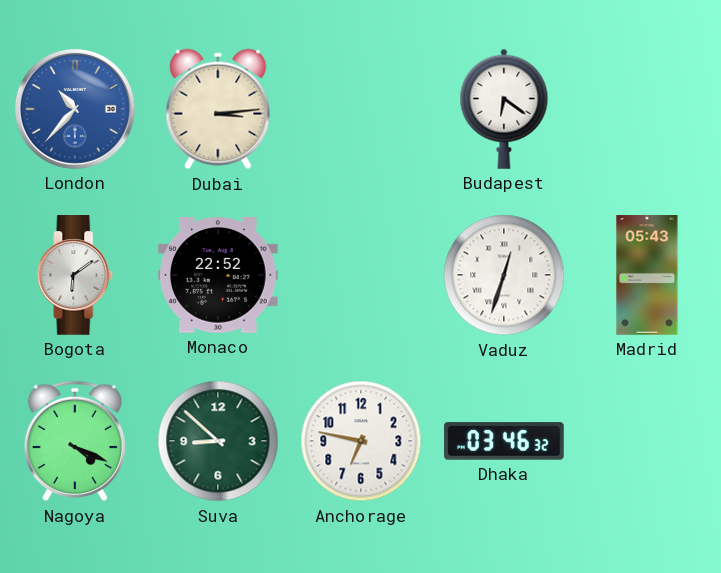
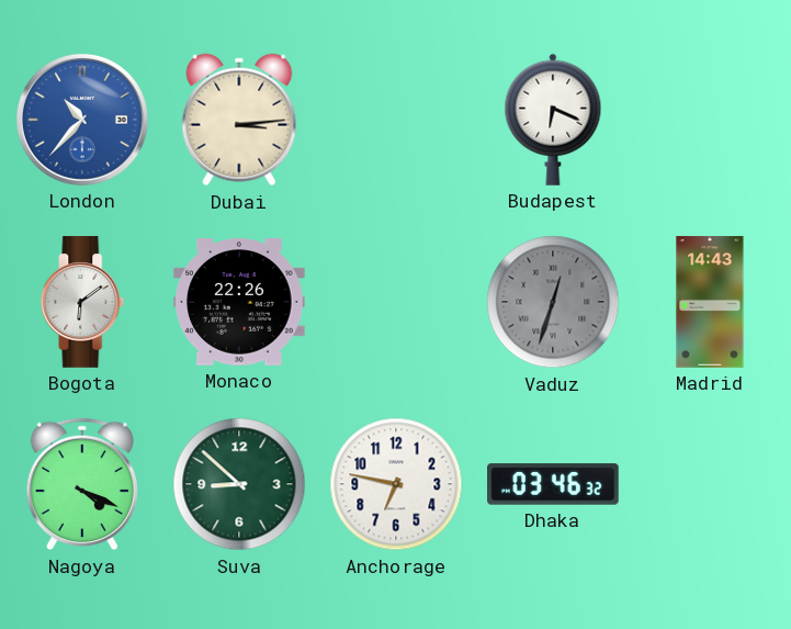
Budapest: 6:21 -> 6:19
Monaco: 22:52 -> 22:26
Vaduz dial: white -> grey
Madrid: 05:43 -> 14:43
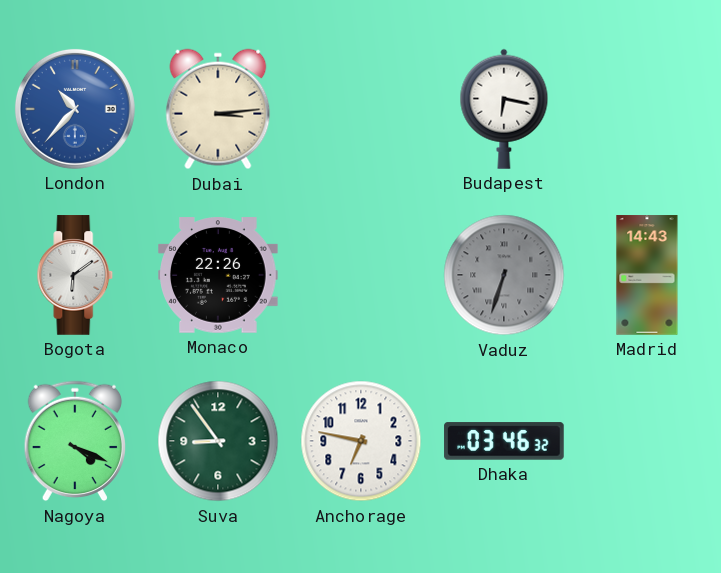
Budapest: 6:19 -> 6:17
Vaduz: 12:33 -> 6:33
Suva: 8:52 -> 8:54
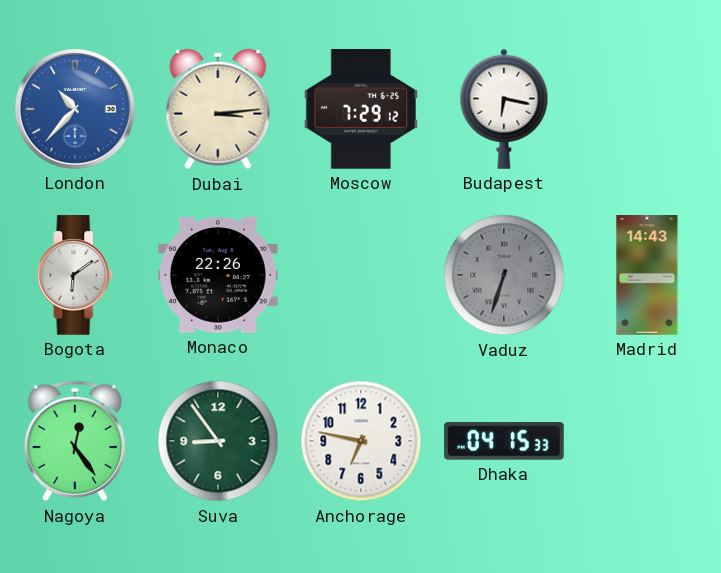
Moscow: none -> 7:29
Nagoya: 4:19 -> 12:24
Dhaka: 03:46 -> 04:15
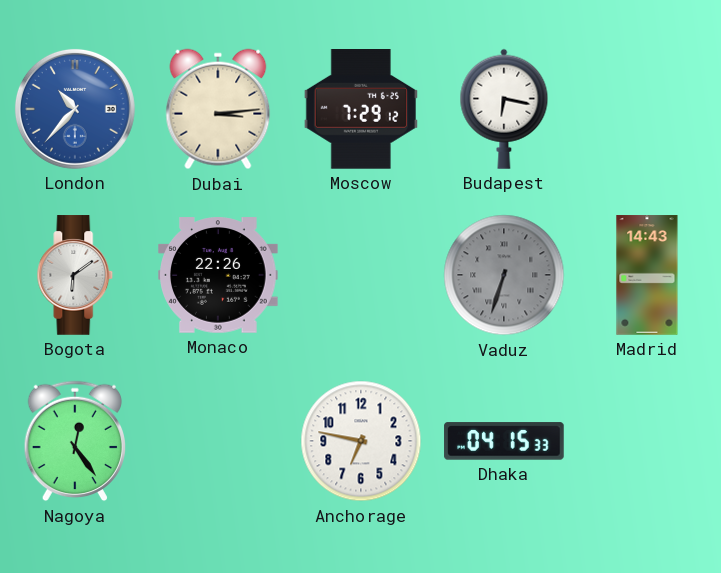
Suva: 8:54 -> none
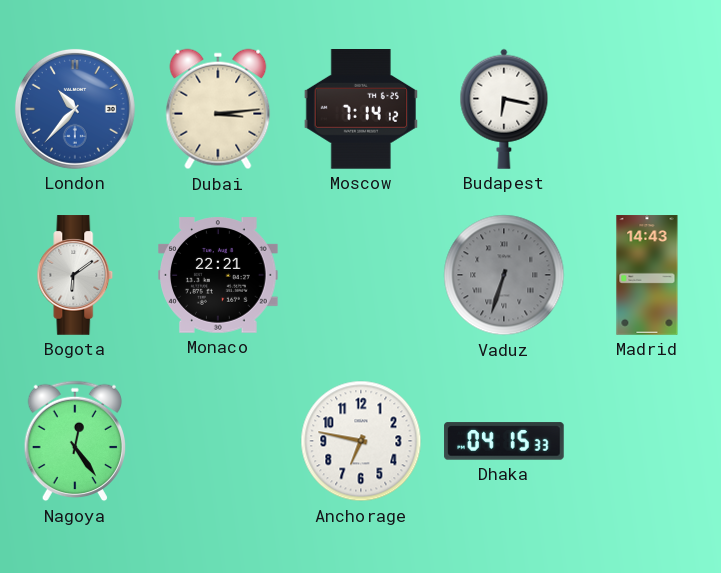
Moscow: 7:29 -> 7:14
Monaco: 22:26 -> 22:21
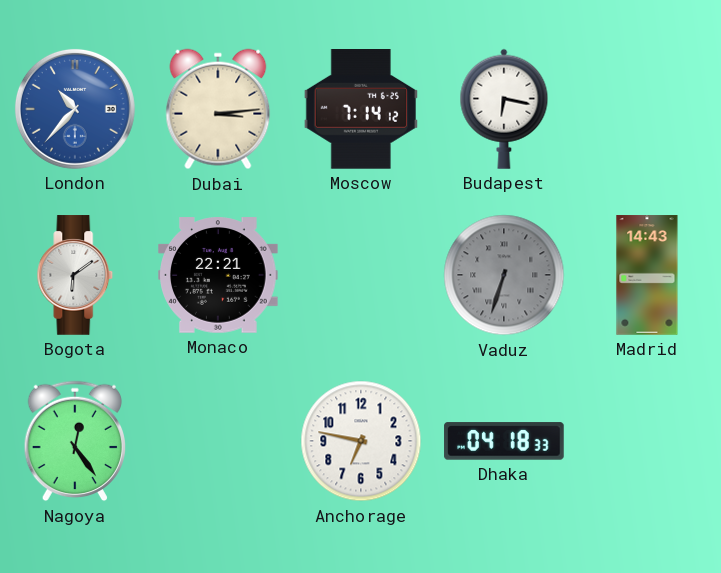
Dhaka: 04:15 -> 04:18
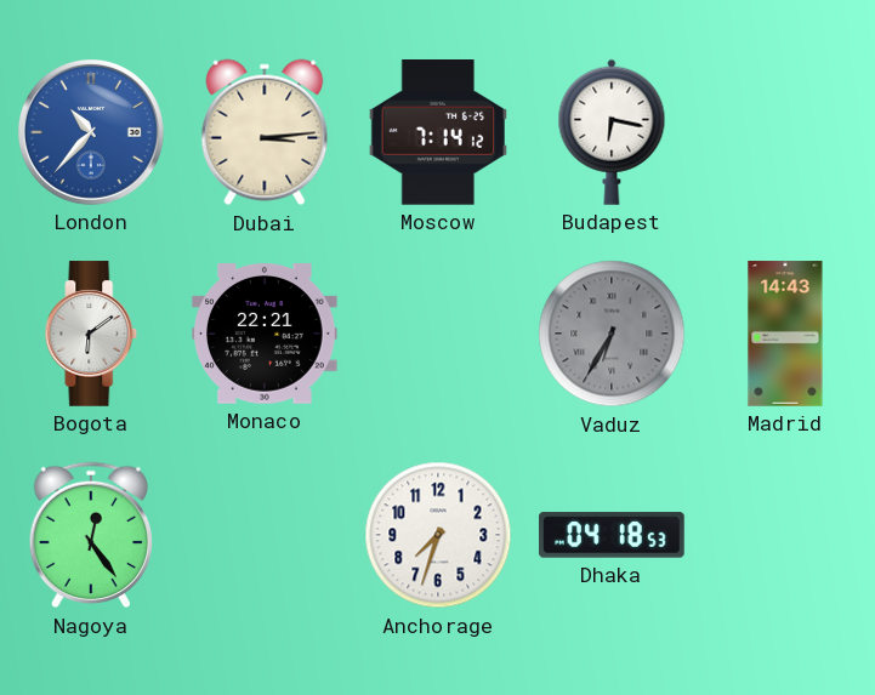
Vaduz: 6:33 -> 6:35
Anchorage: 6:47 -> 7:33
Dhaka: 04:18:33 -> 04:18:53
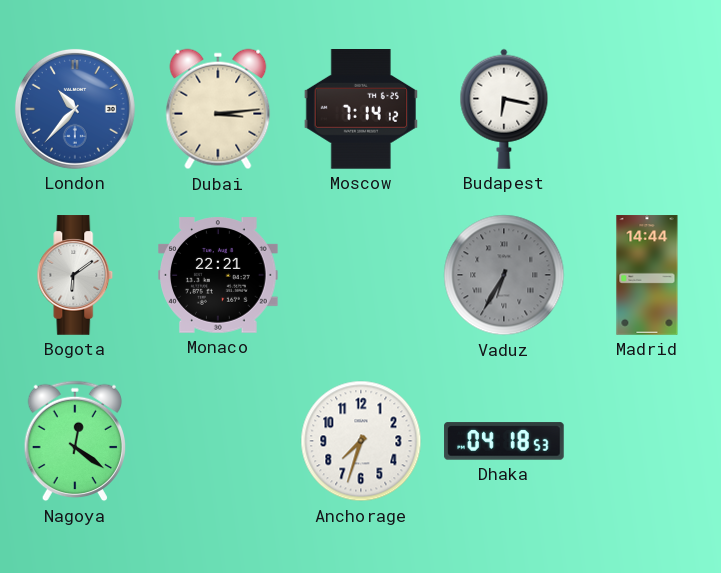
Madrid: 14:43 -> 14:44
Nagoya: 12:24 -> 12:21
